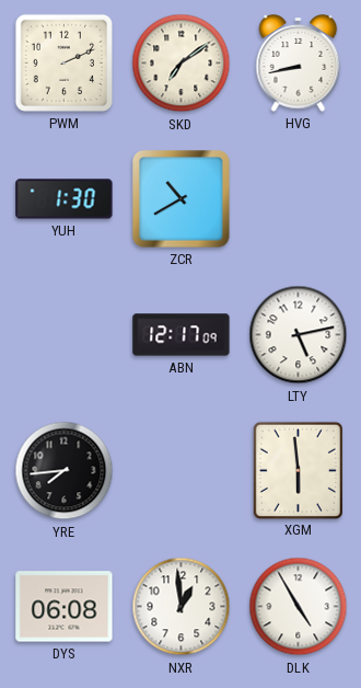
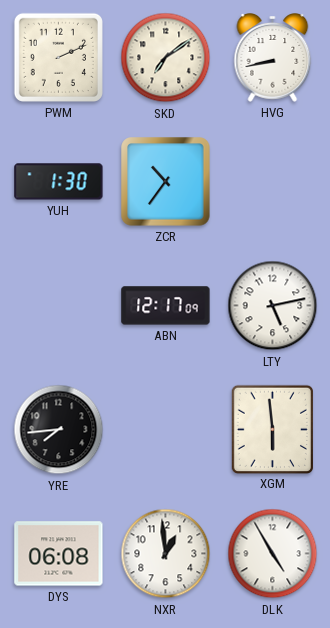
ZCR: 10:40 -> 10:36
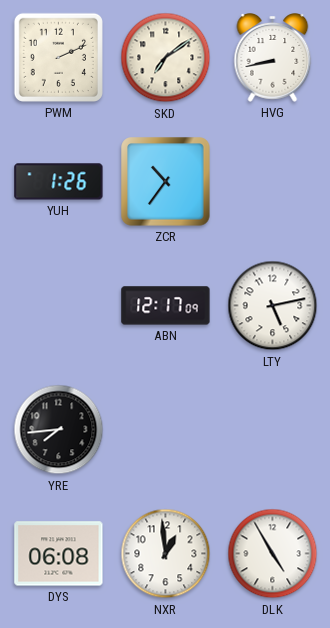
YUH: 1:30 -> 1:26
XGM: 5:59 -> none
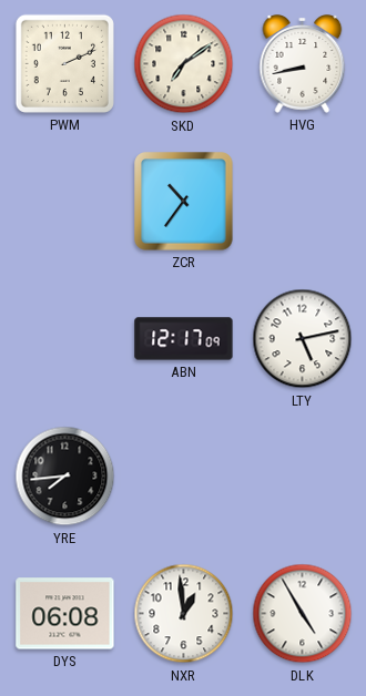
YUH: 1:26 -> none
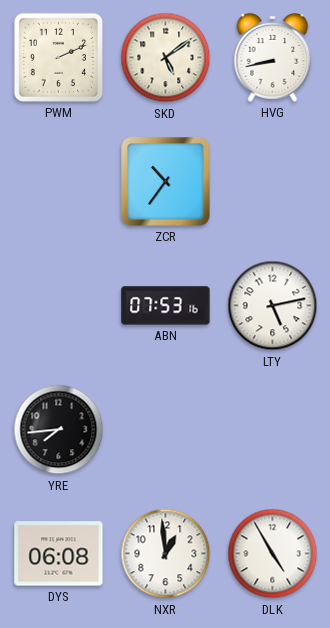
SKD: 7:09 -> 5:09
ABN: 12:17 -> 07:53
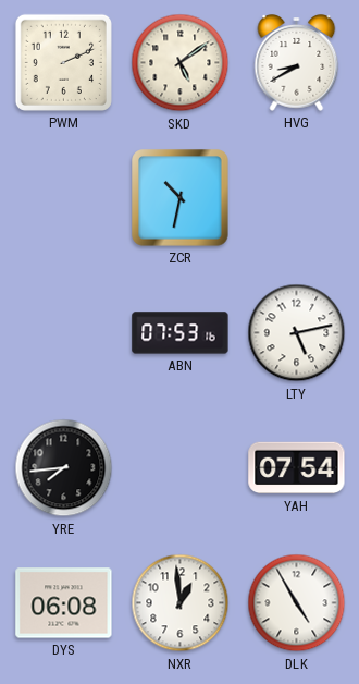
HVG: 8:43 -> 8:40
ZCR: 10:36 -> 10:32
YAH: none -> 07:54
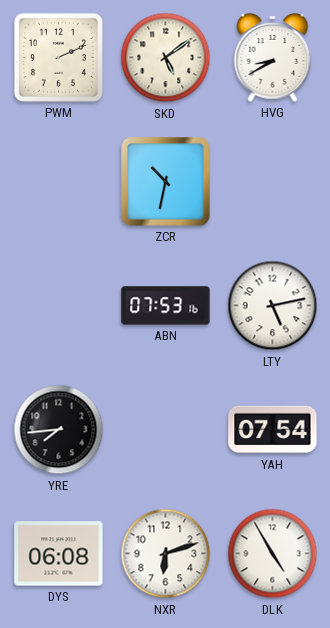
NXR: 12:59 -> 6:12
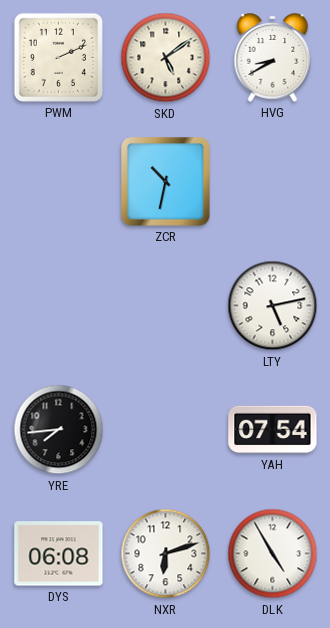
ABN: 07:53 -> none
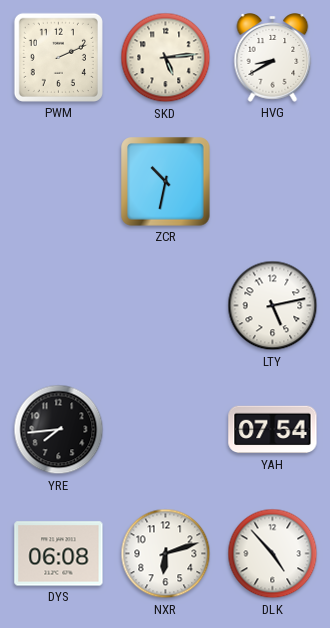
SKD: 5:09 -> 5:14
DLK: 4:55 -> 4:53
